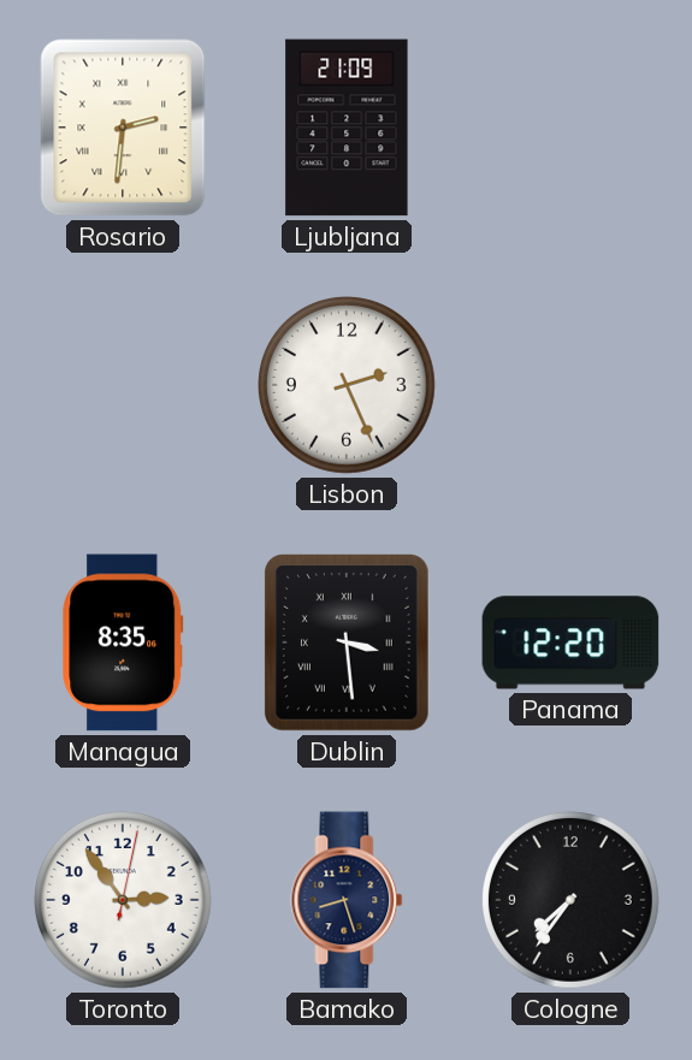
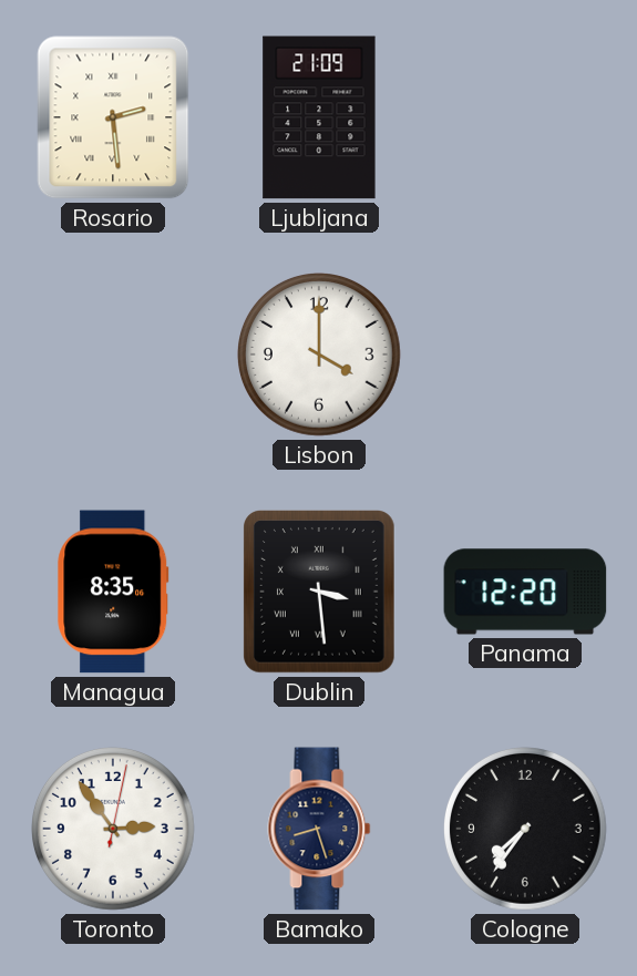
Rosario: 2:31 -> 2:29
Lisbon: 2:26 -> 4:00
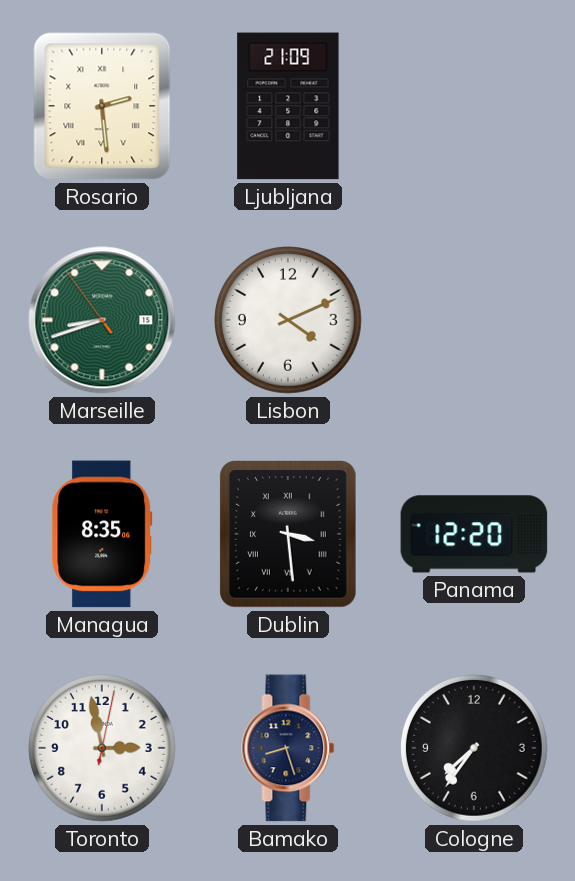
Marseille: none -> 8:41
Lisbon: 4:00 -> 4:11
Toronto: 2:54 -> 2:58
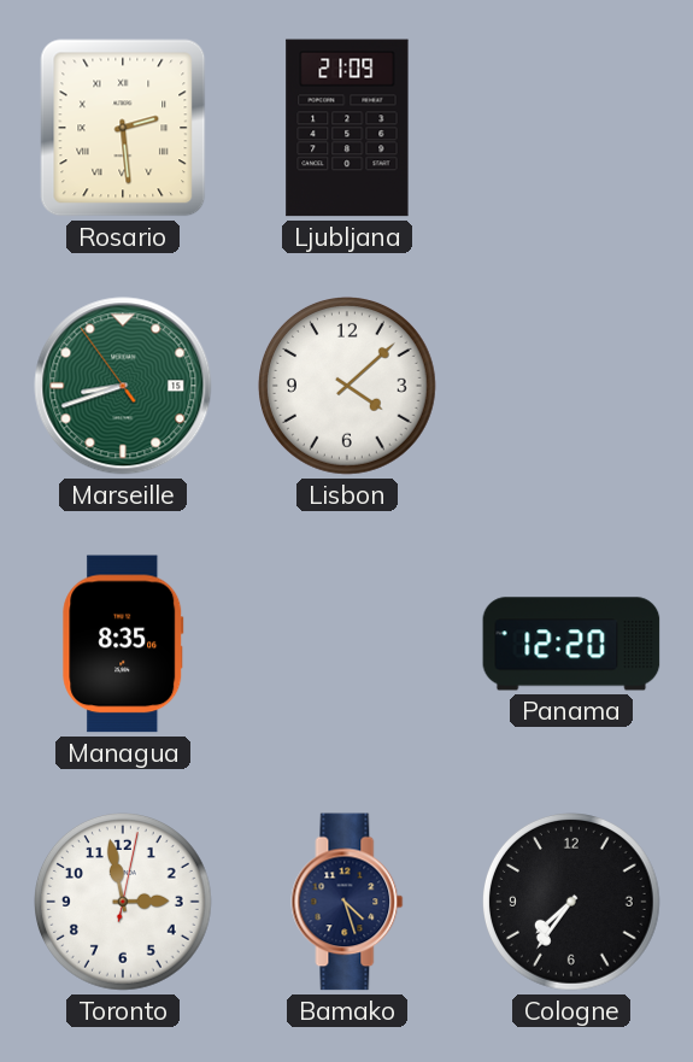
Lisbon: 4:11 -> 4:08
Dublin: 3:29 -> none
Bamako: 8:27 -> 4:27
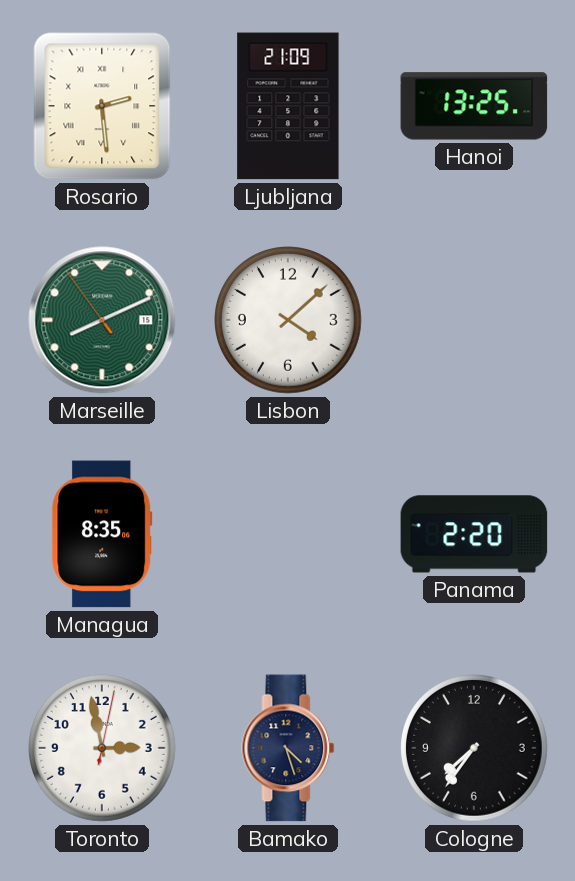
Hanoi: none -> 13:25
Marseille: 8:41 -> 8:10
Panama: 12:20 -> 2:20
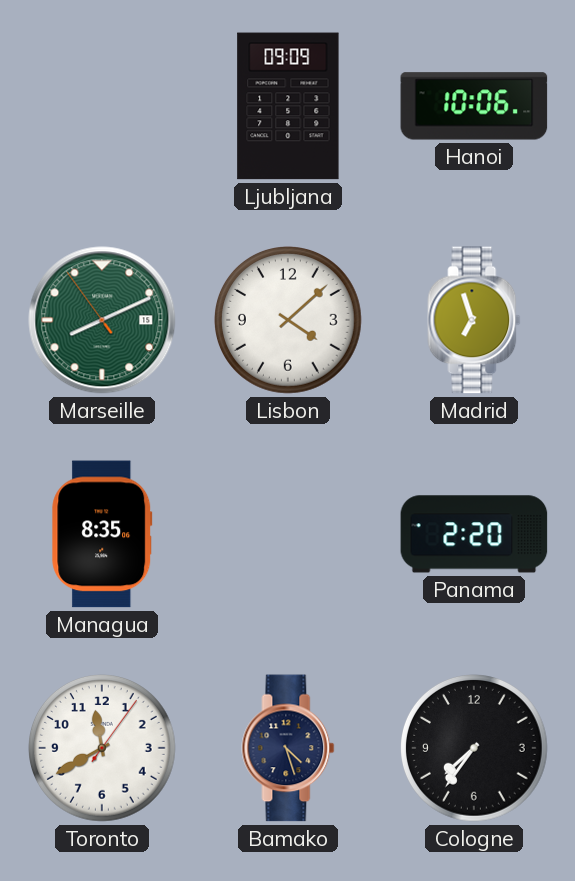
Rosario: 2:29 -> none
Ljubljana: 21:09 -> 09:09
Hanoi: 13:25 -> 10:06
Madrid: none -> 6:57
Toronto: 2:58 -> 11:40
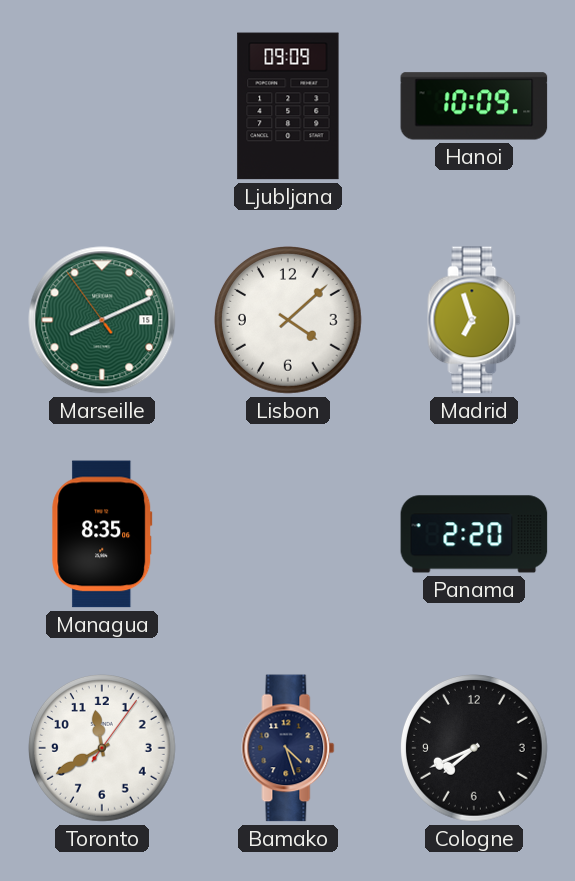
Hanoi: 10:06 -> 10:09
Cologne: 7:36 -> 7:41
